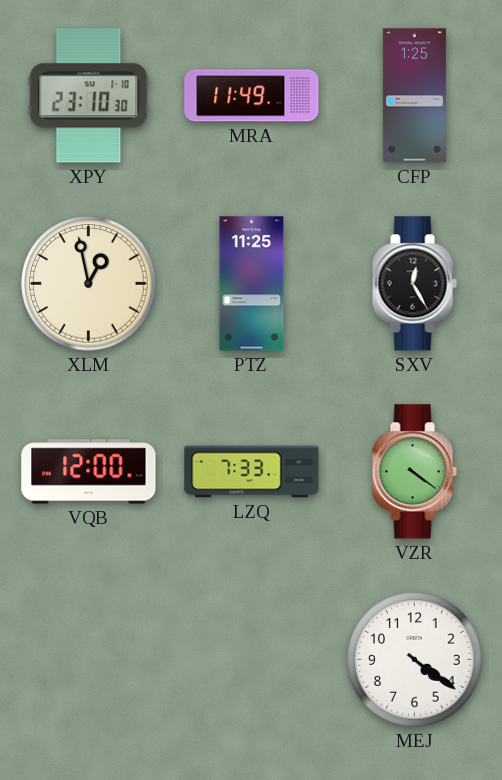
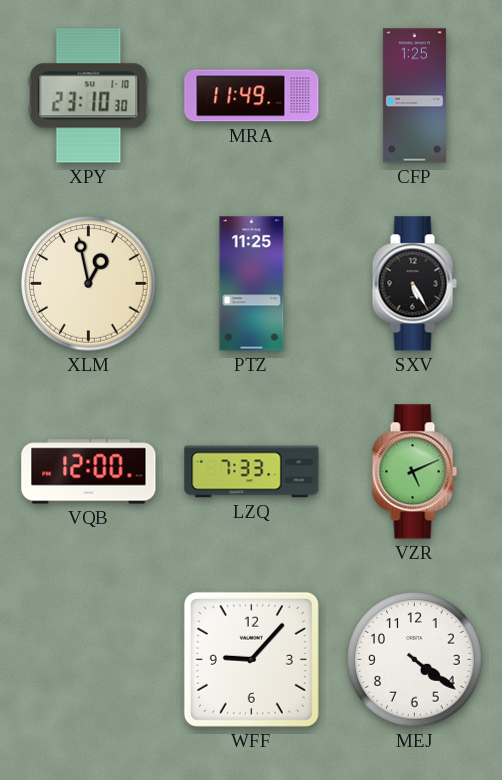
SXV: 12:25 -> 5:25
VZR: 4:21 -> 5:11
WFF: none -> 9:07
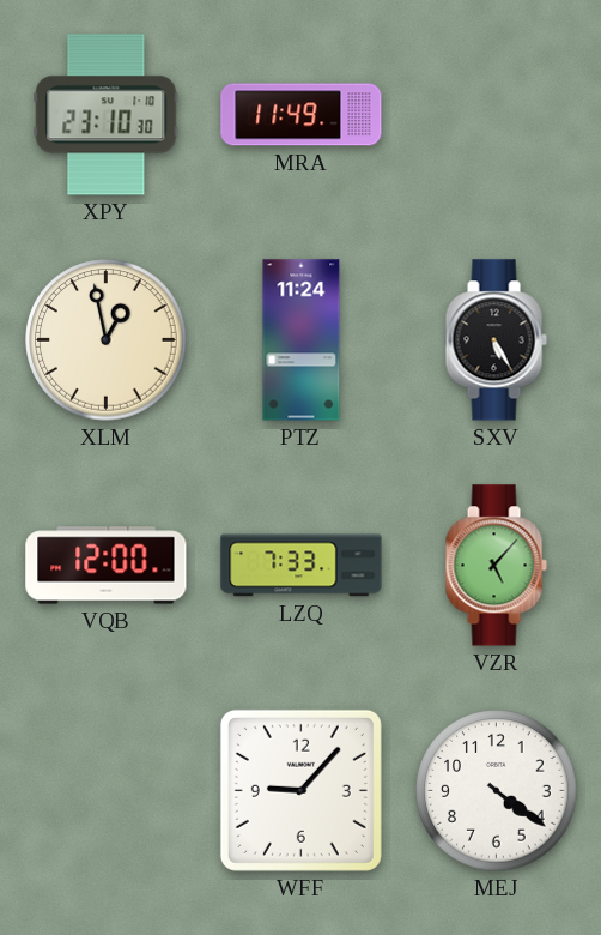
CFP: 1:25 -> none
PTZ: 11:25 -> 11:24
VZR: 5:11 -> 5:07
